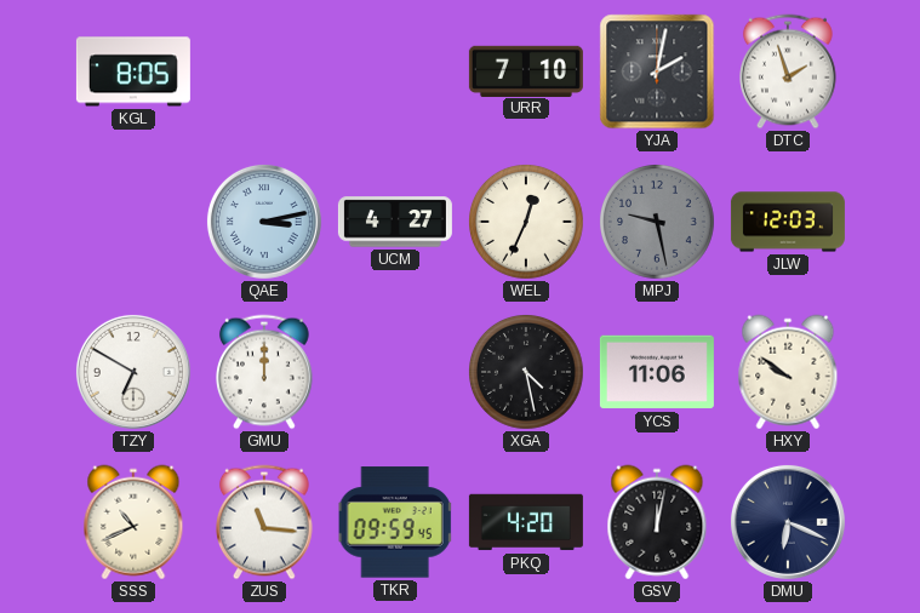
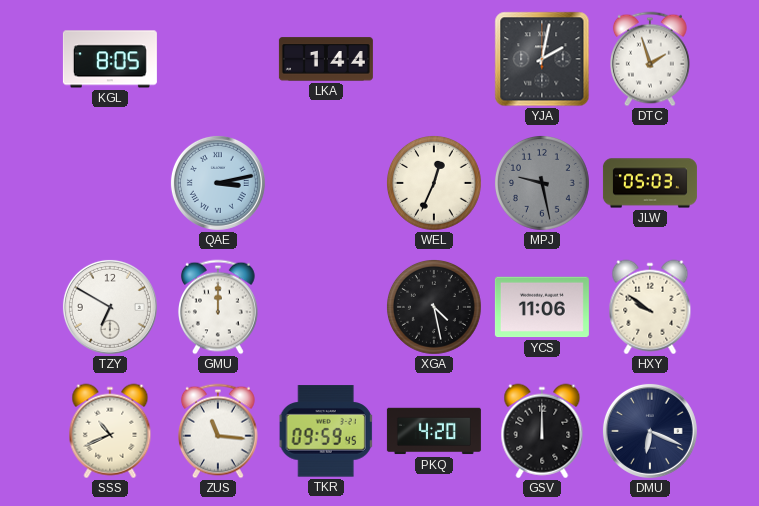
LKA: none -> 1:44
URR: 7:10 -> none
UCM: 4:27 -> none
JLW: 12:03 -> 05:03
GSV: 12:02 -> 12:00
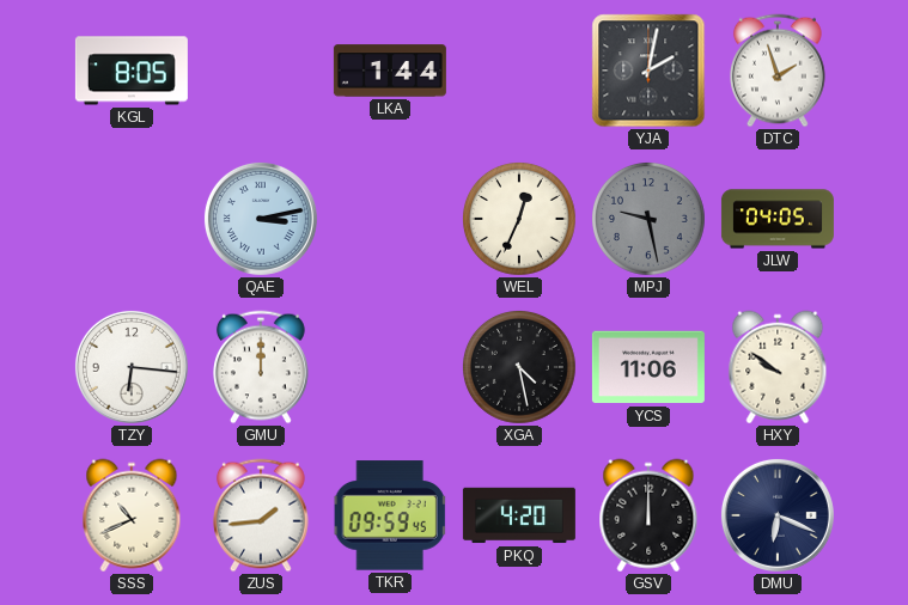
JLW: 05:03 -> 04:05
TZY: 6:50 -> 6:16
ZUS: 11:16 -> 1:44
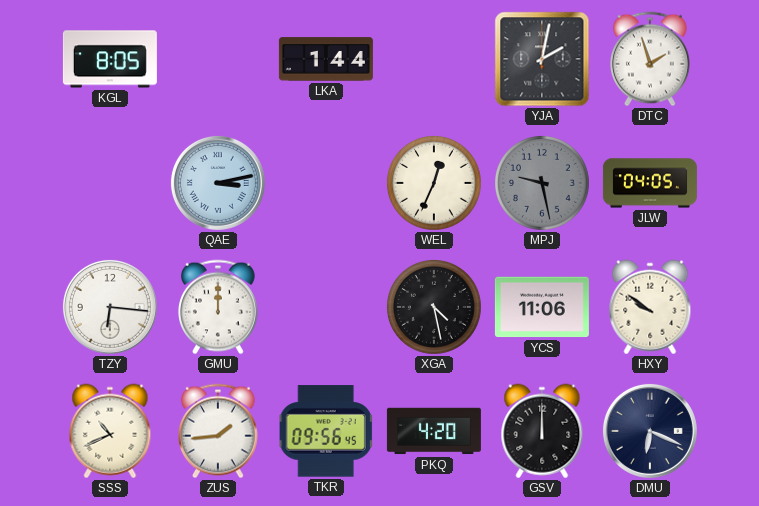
TKR: 09:59 -> 09:56
